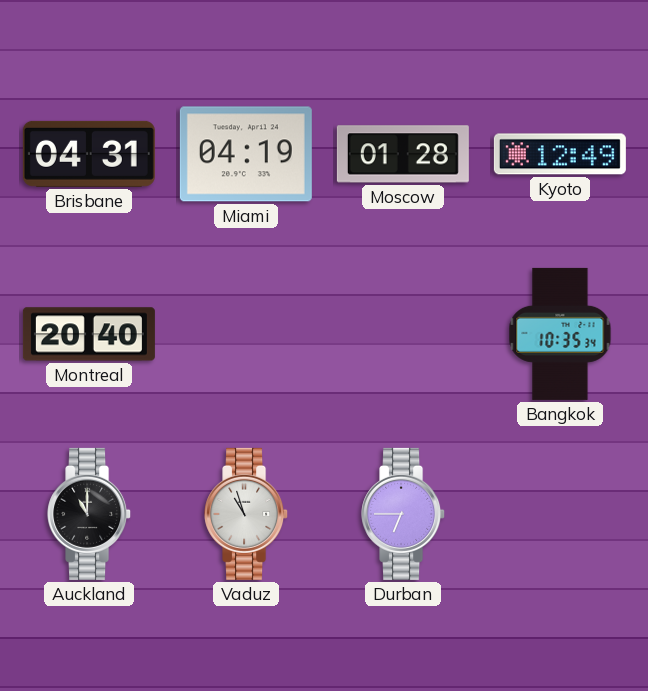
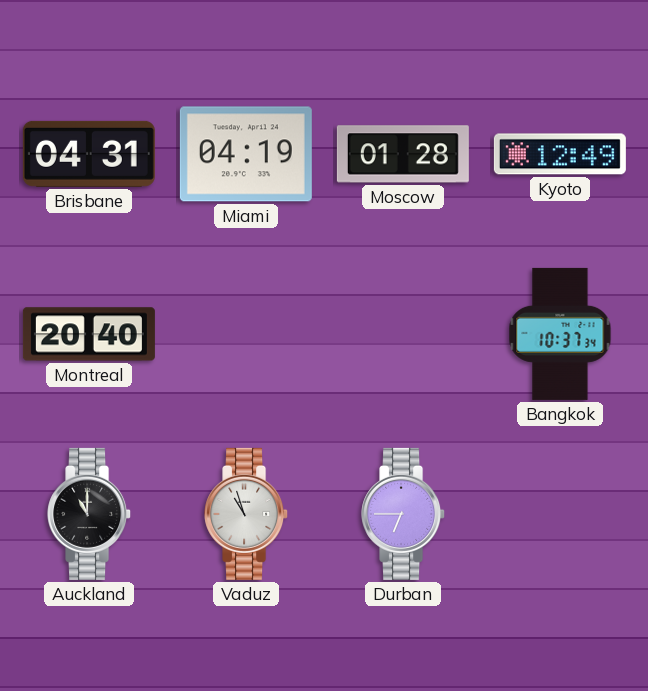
Bangkok: 10:35 -> 10:37
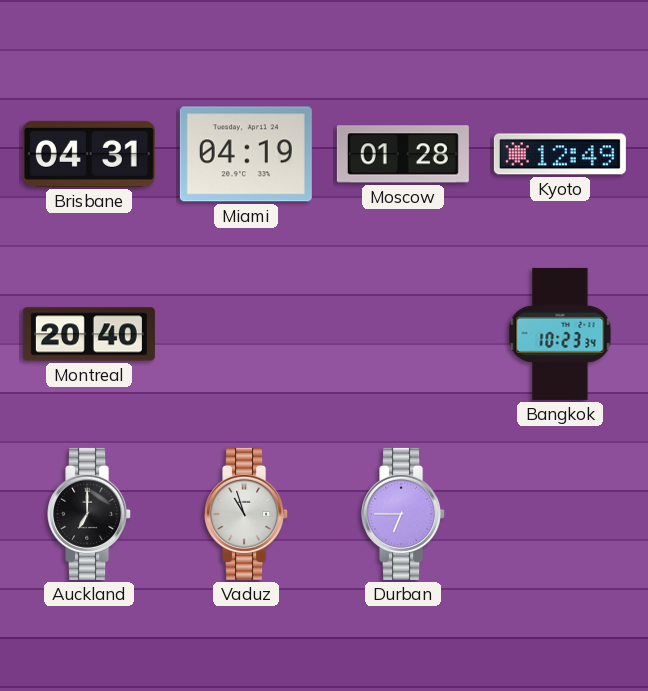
Bangkok: 10:37 -> 10:23
Auckland: 11:00 -> 7:00
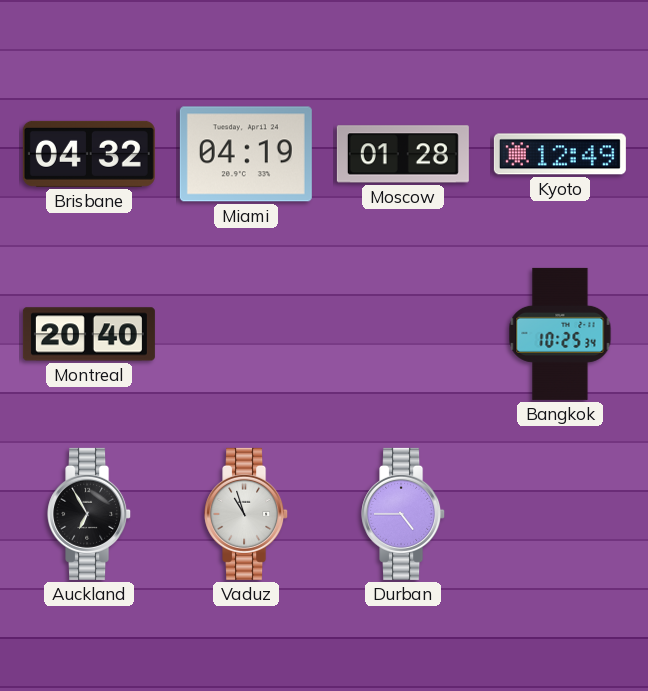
Brisbane: 04:31 -> 04:32
Bangkok: 10:23 -> 10:25
Auckland: 7:00 -> 6:55
Durban: 6:45 -> 4:45
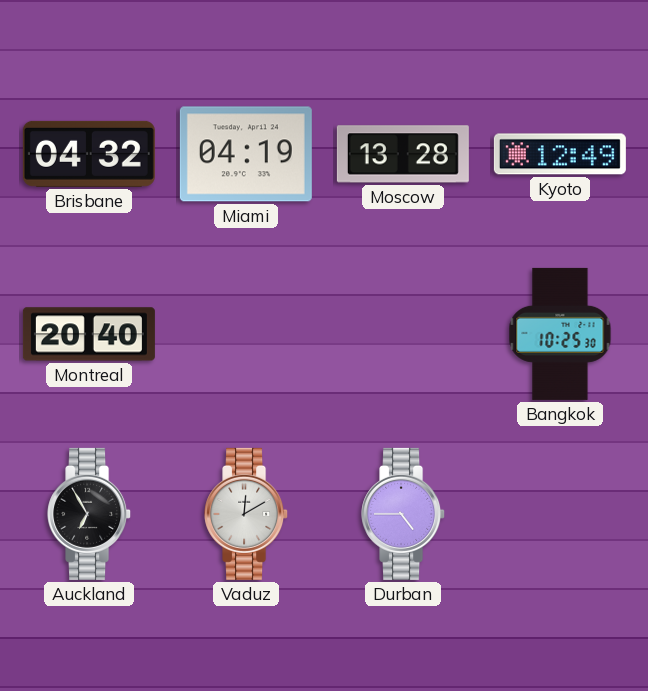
Moscow: 01:28 -> 13:28
Bangkok: 10:25:34 -> 10:25:30
Vaduz: 10:57 -> 12:10
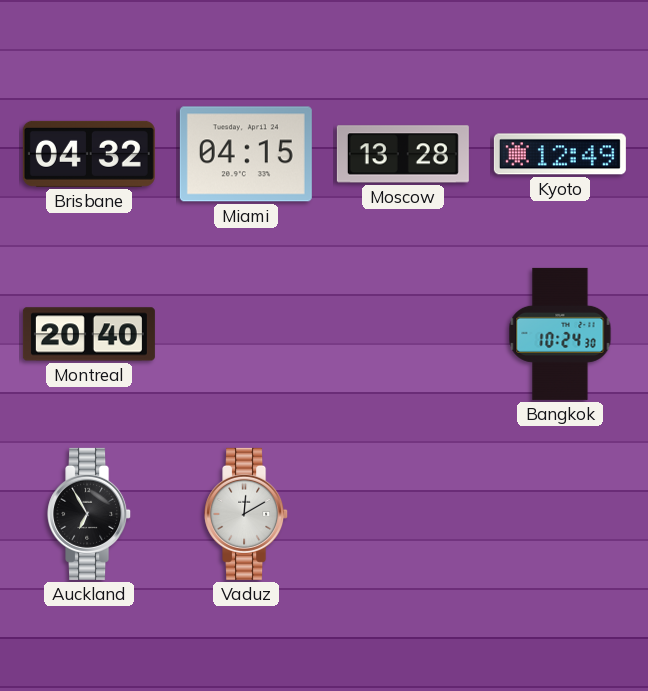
Miami: 04:19 -> 04:15
Bangkok: 10:25 -> 10:24
Durban: 4:45 -> none
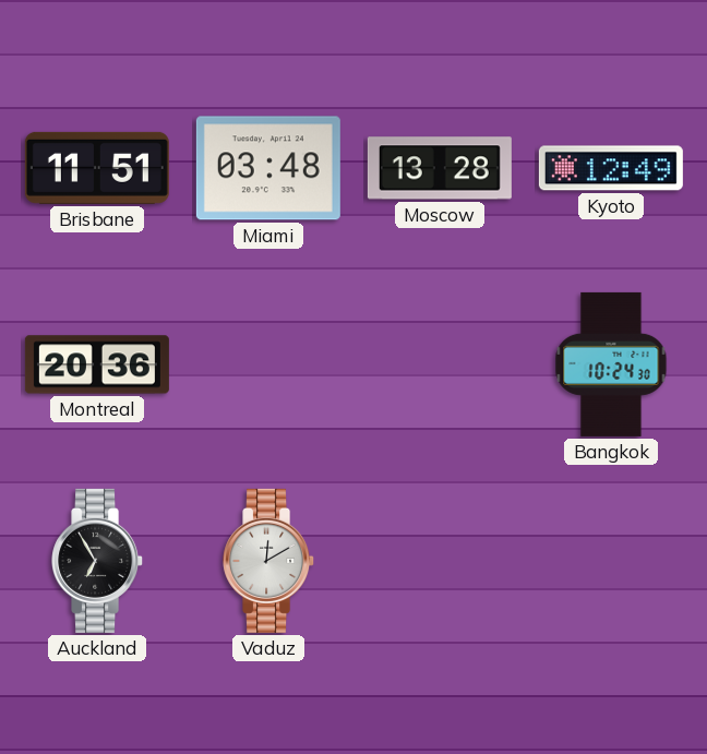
Brisbane: 04:32 -> 11:51
Miami: 04:15 -> 03:48
Montreal: 20:40 -> 20:36
